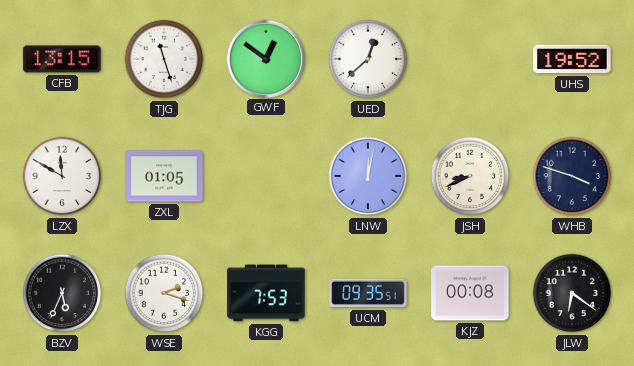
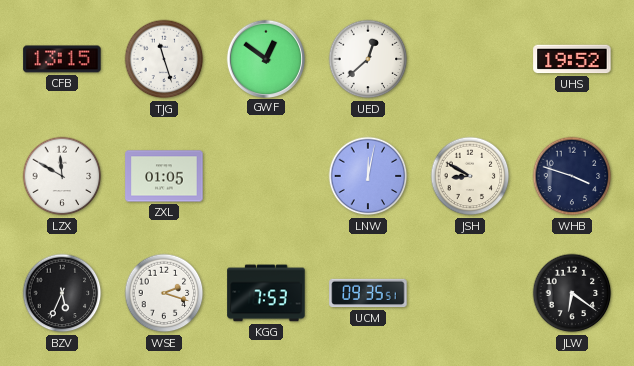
JSH: 8:41 -> 8:50
KJZ: 00:08 -> none
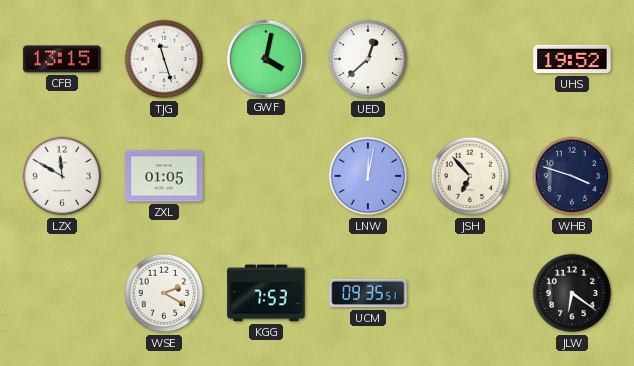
GWF: 12:51 -> 4:02
JSH: 8:50 -> 6:53
BZV: 5:34 -> none
WSE: 2:18 -> 2:20
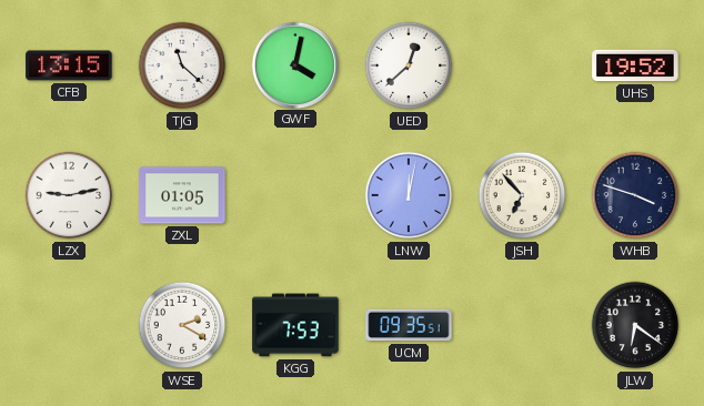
TJG: 11:27 -> 11:22
LZX: 11:50 -> 9:13
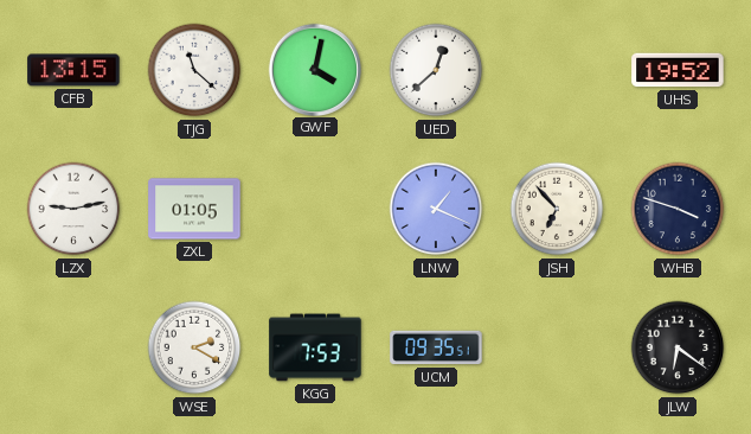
LNW: 12:02 -> 1:19
